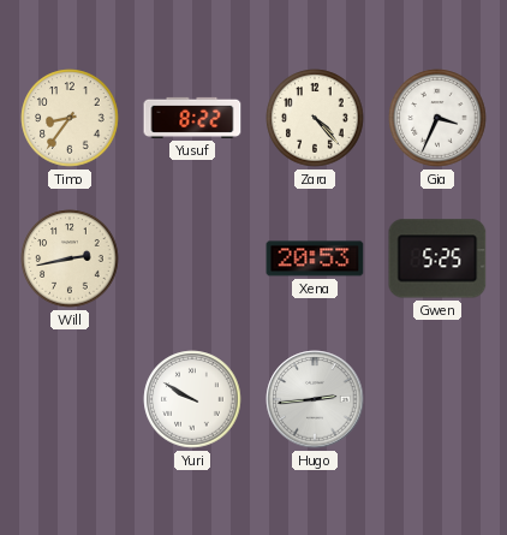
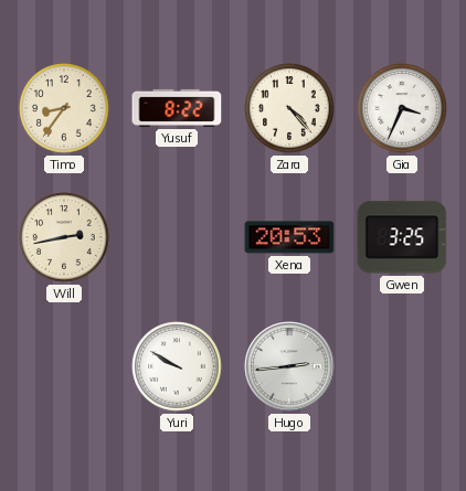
Gwen: 5:25 -> 3:25
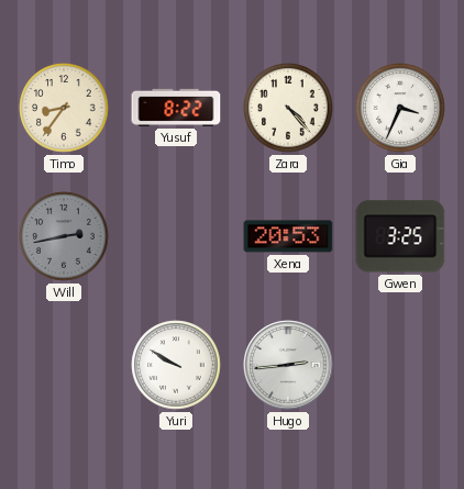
Will dial: cream -> grey
